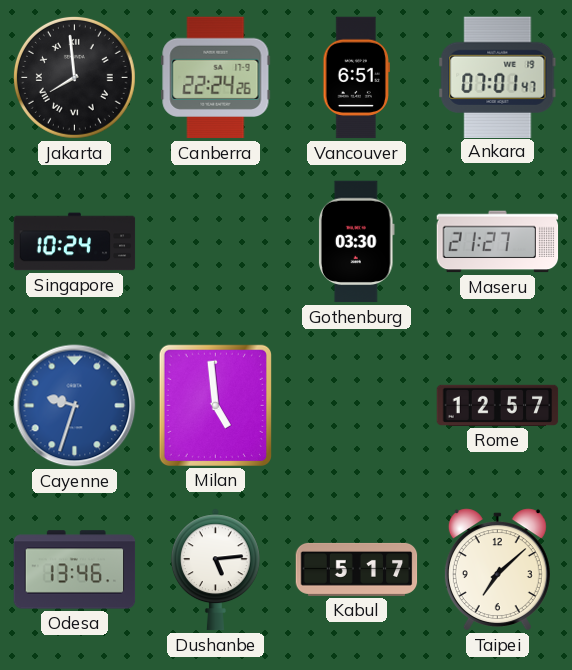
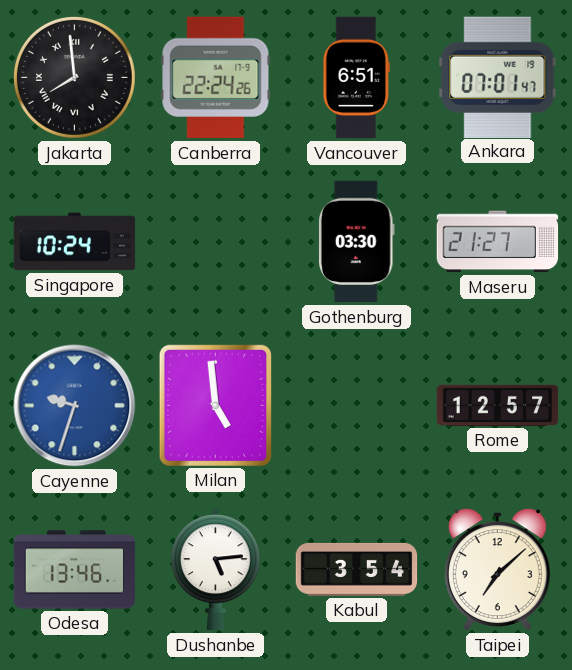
Kabul: 5:17 -> 3:54
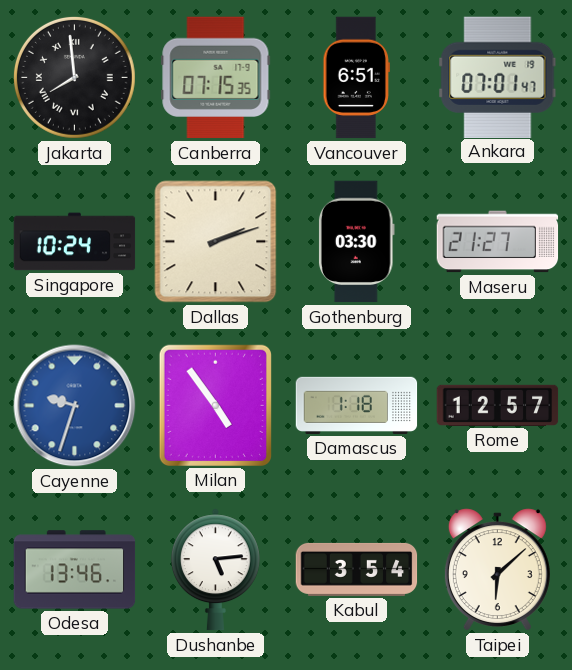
Canberra: 22:24 -> 07:15
Dallas: none -> 2:12
Milan: 4:59 -> 4:54
Damascus: none -> 1:18
Taipei: 7:08 -> 6:08
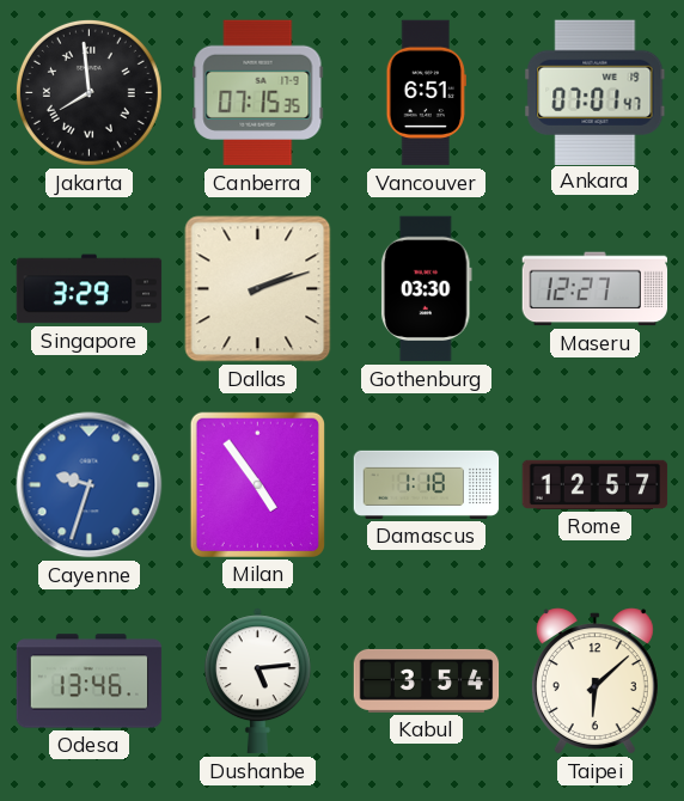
Singapore: 10:24 -> 3:29
Maseru: 21:27 -> 12:27
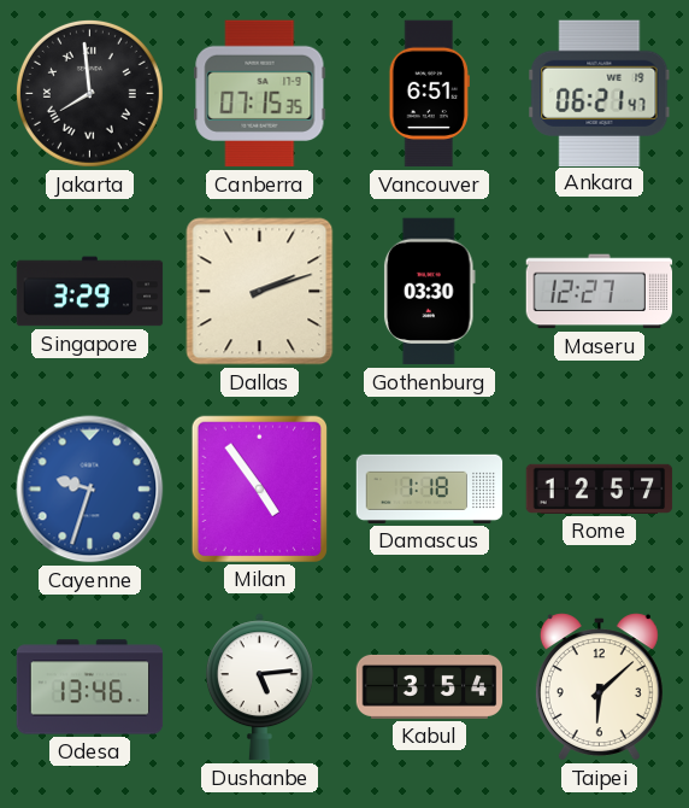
Ankara: 07:01 -> 06:21
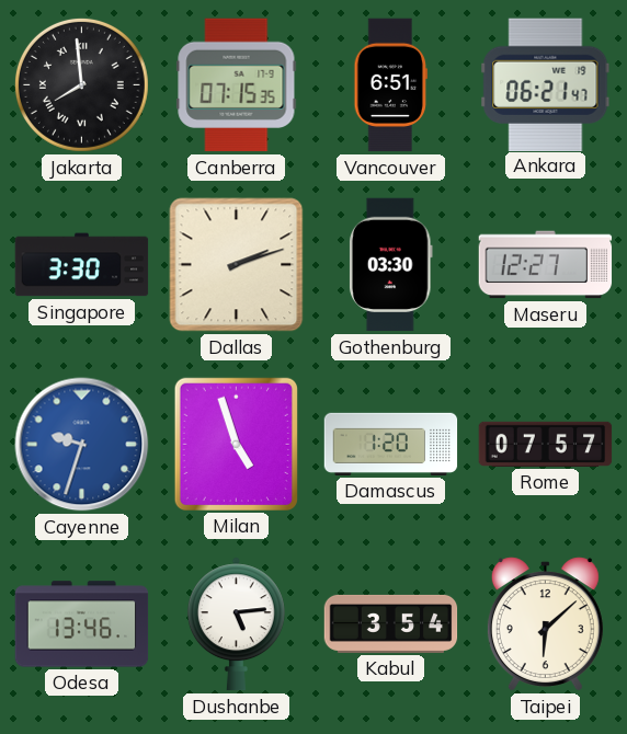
Singapore: 3:29 -> 3:30
Milan: 4:54 -> 4:57
Damascus: 1:18 -> 1:20
Rome: 12:57 -> 07:57
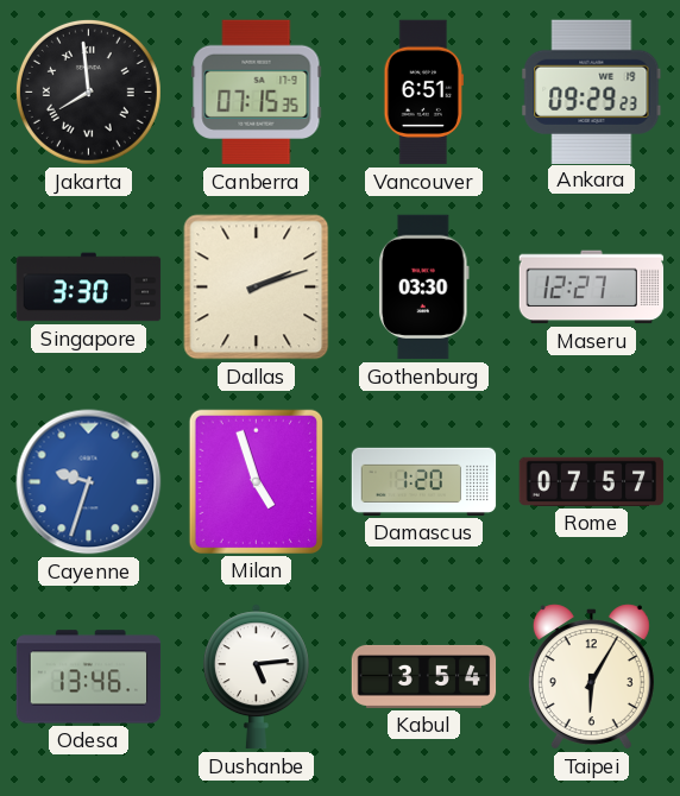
Ankara: 06:21 -> 09:29
Taipei: 6:08 -> 6:05
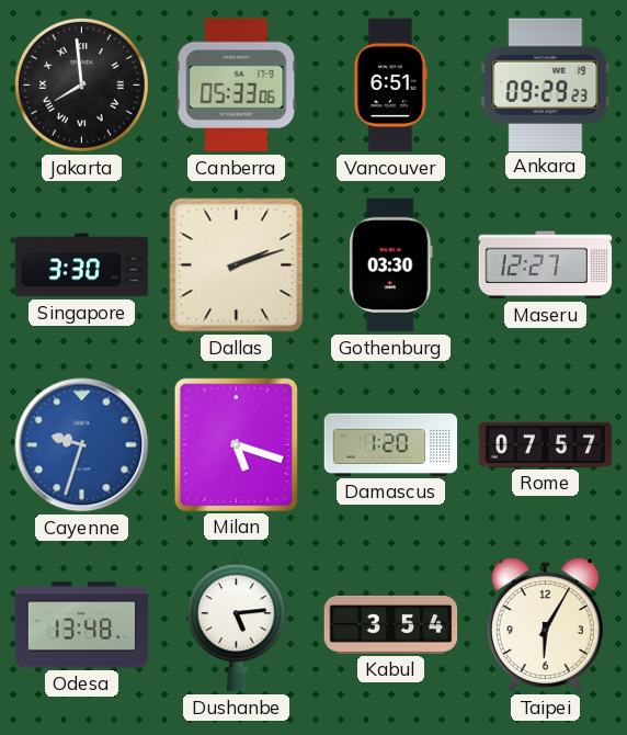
Canberra: 07:15 -> 05:33
Milan: 4:57 -> 5:18
Odesa: 13:46 -> 13:48
